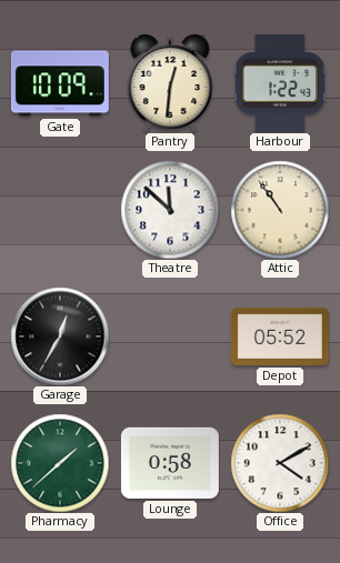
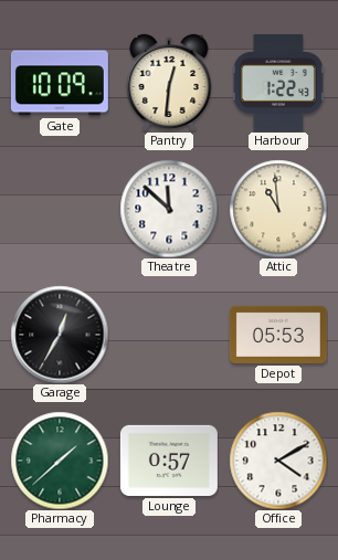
Attic: 10:54 -> 10:59
Depot: 05:52 -> 05:53
Lounge: 0:58 -> 0:57
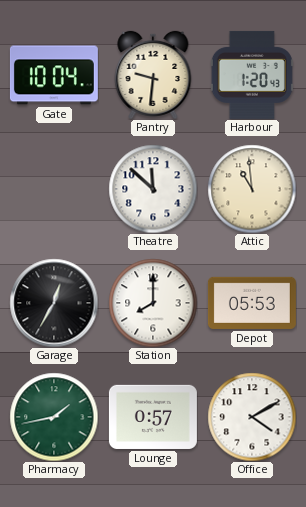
Gate: 10:09 -> 10:04
Pantry: 12:31 -> 9:31
Harbour: 1:22 -> 1:20
Station: none -> 8:00
Pharmacy: 1:38 -> 1:43
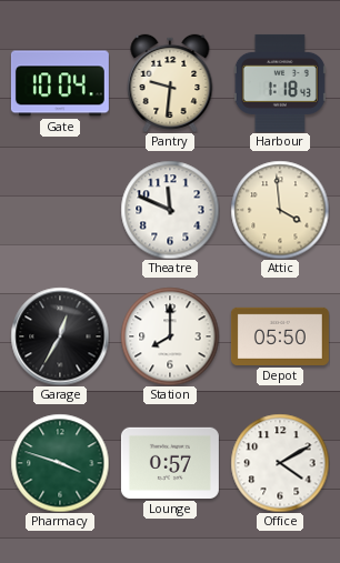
Harbour: 1:20 -> 1:18
Theatre: 11:52 -> 11:49
Attic: 10:59 -> 3:59
Depot: 05:53 -> 05:50
Pharmacy: 1:43 -> 3:48
